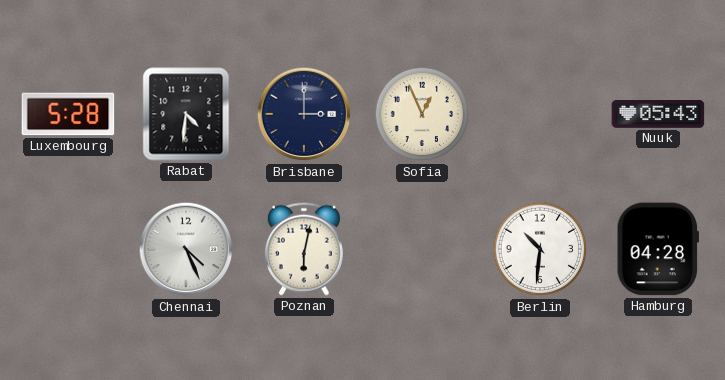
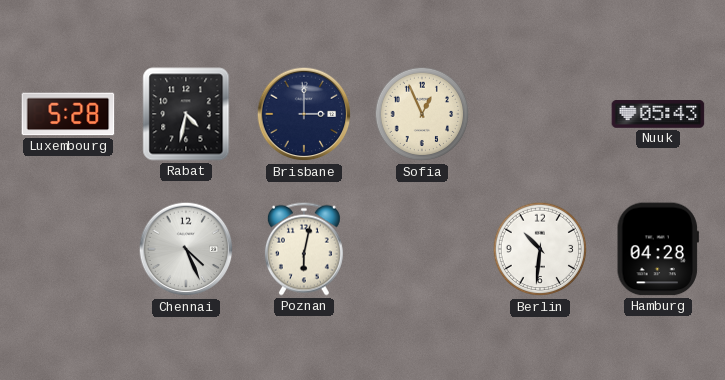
Rabat: 4:31 -> 4:32
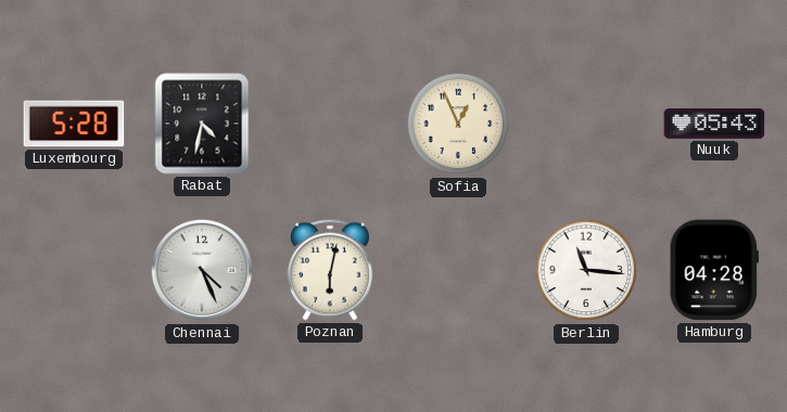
Brisbane: 3:00 -> none
Berlin: 10:31 -> 11:16
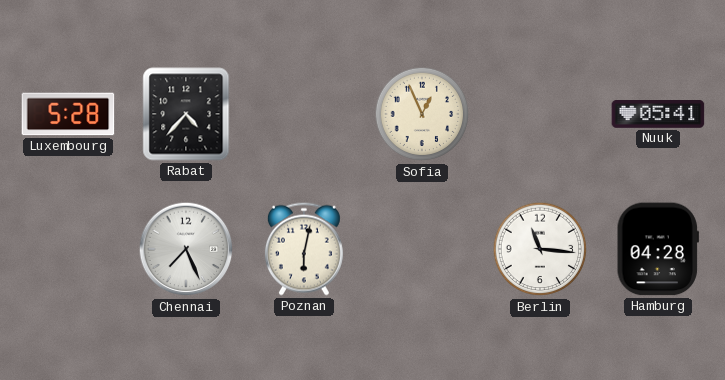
Rabat: 4:32 -> 4:37
Nuuk: 05:43 -> 05:41
Chennai: 4:26 -> 7:26
